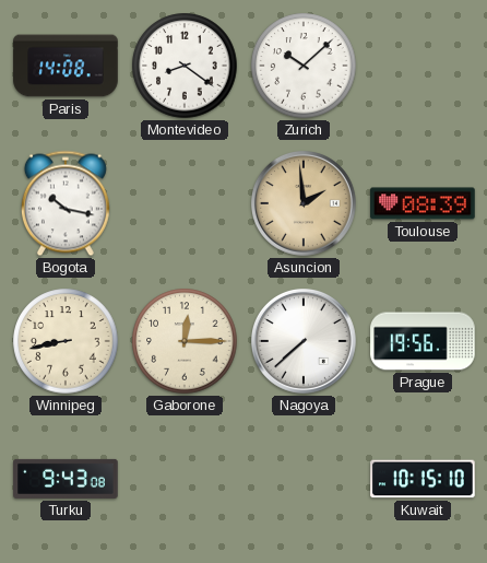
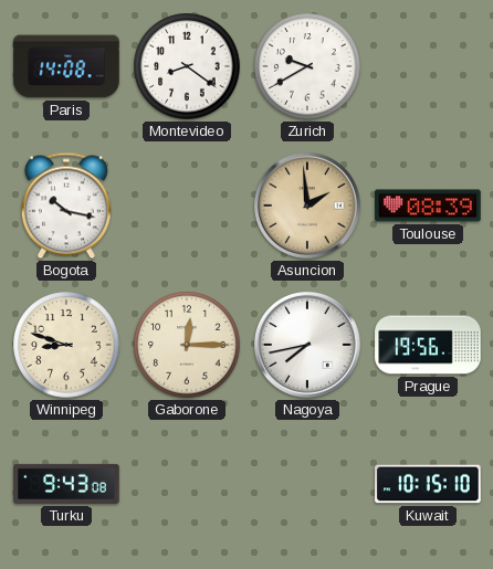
Zurich: 10:08 -> 9:40
Winnipeg: 8:43 -> 8:48
Nagoya: 7:38 -> 7:43
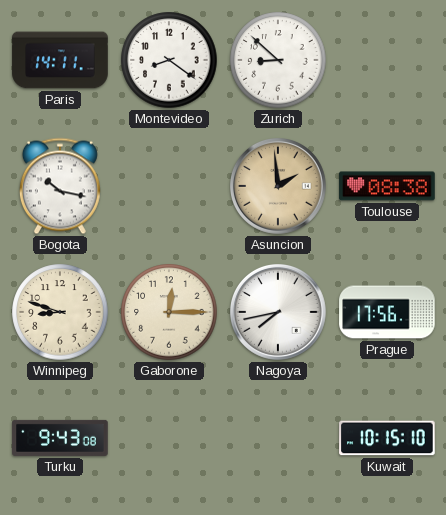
Paris: 14:08 -> 14:11
Zurich: 9:40 -> 8:52
Toulouse: 08:39 -> 08:38
Prague: 19:56 -> 17:56
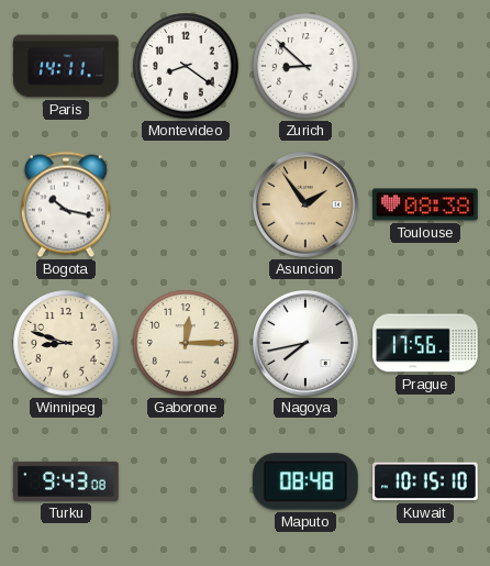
Asuncion: 1:59 -> 1:54
Maputo: none -> 08:48
